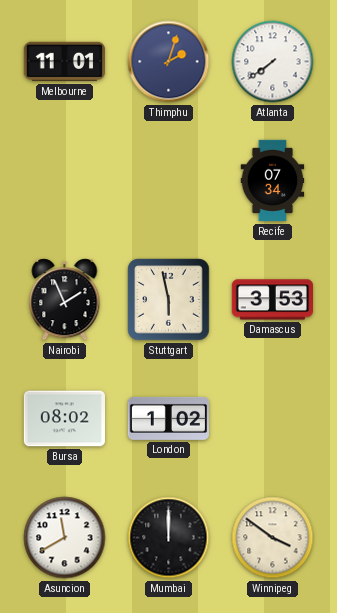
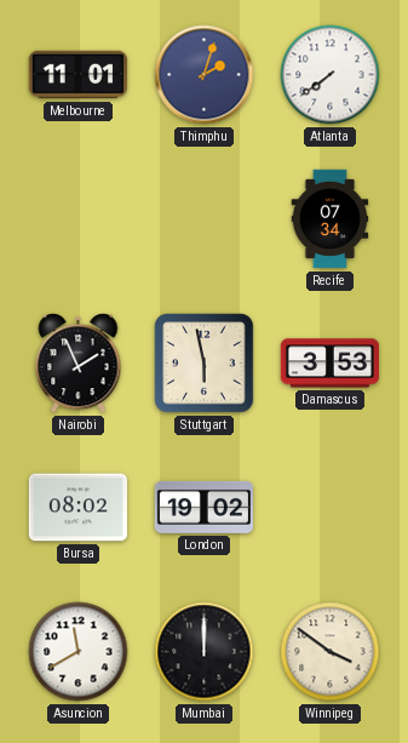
London: 1:02 -> 19:02
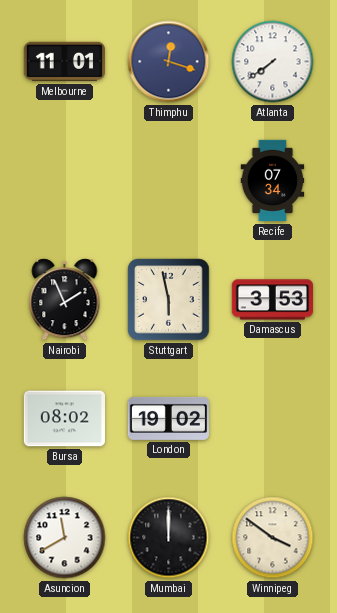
Thimphu: 2:03 -> 12:18
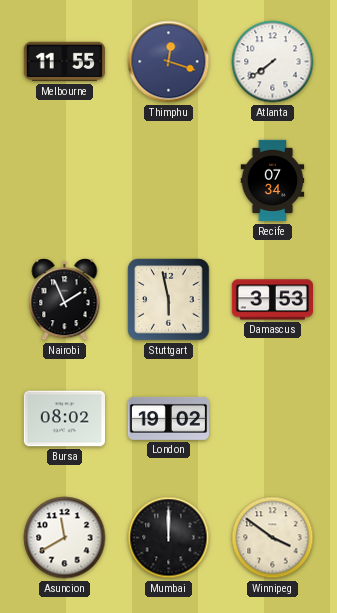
Melbourne: 11:01 -> 11:55
